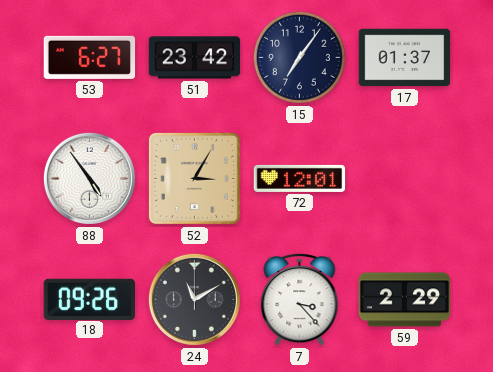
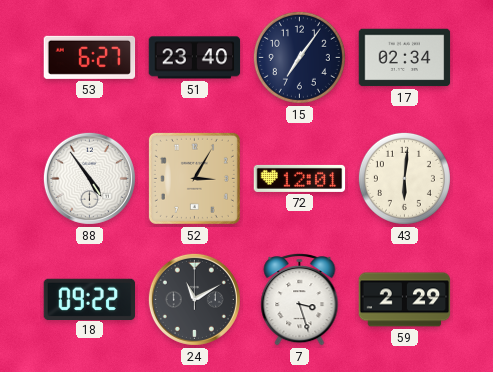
51: 23:42 -> 23:40
17: 01:37 -> 02:34
43: none -> 6:01
18: 09:26 -> 09:22
7: 3:23 -> 3:27
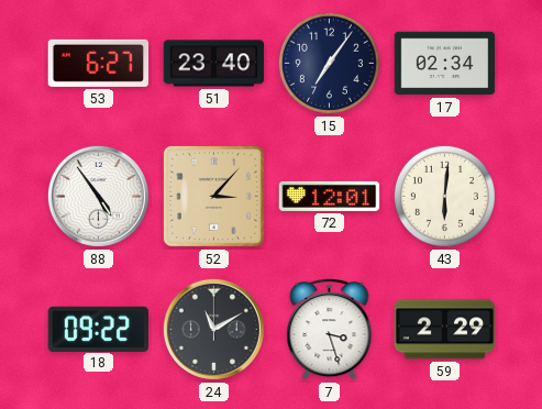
52: 3:05 -> 3:07
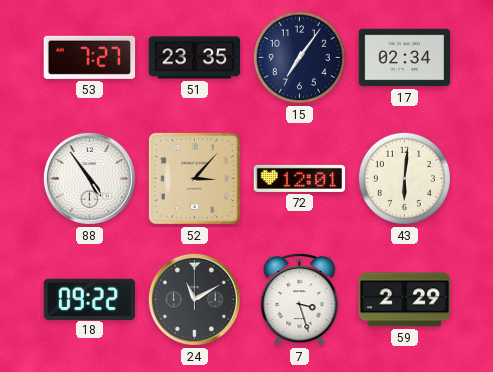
53: 6:27 -> 7:27
51: 23:40 -> 23:35
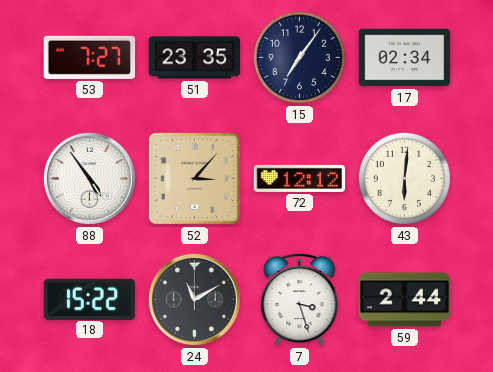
72: 12:01 -> 12:12
18: 09:22 -> 15:22
59: 2:29 -> 2:44
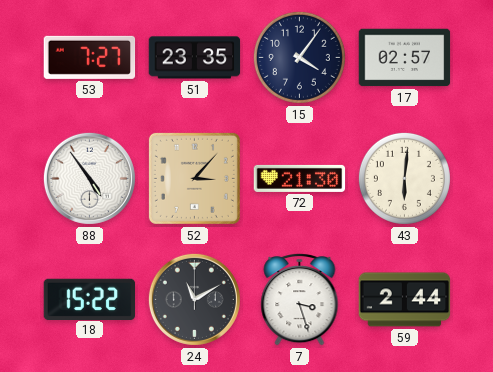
15: 7:06 -> 4:06
17: 02:34 -> 02:57
72: 12:12 -> 21:30
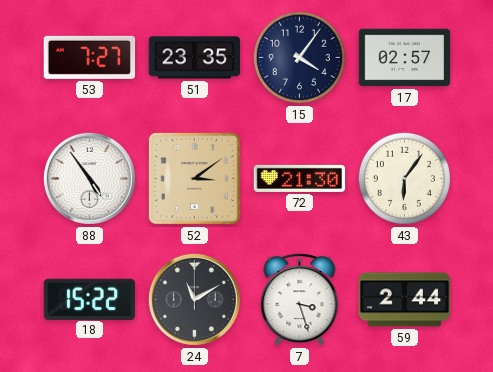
52: 3:07 -> 3:09
43: 6:01 -> 6:06
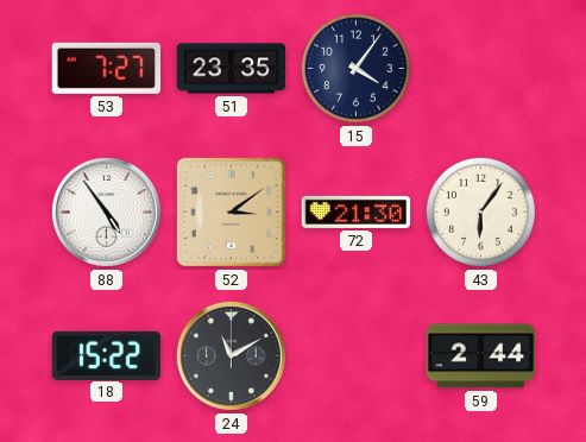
17: 02:57 -> none
7: 3:27 -> none
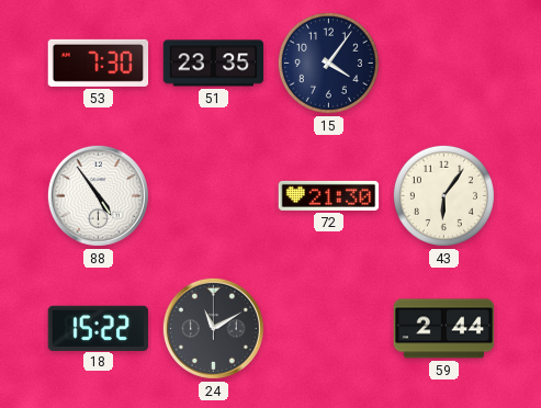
53: 7:27 -> 7:30
52: 3:09 -> none
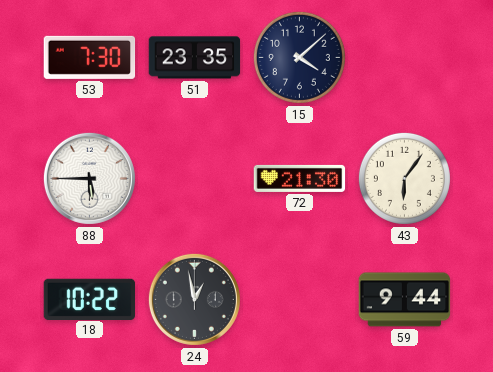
15: 4:06 -> 4:08
88: 4:54 -> 5:45
18: 15:22 -> 10:22
24: 11:10 -> 12:58
59: 2:44 -> 9:44
